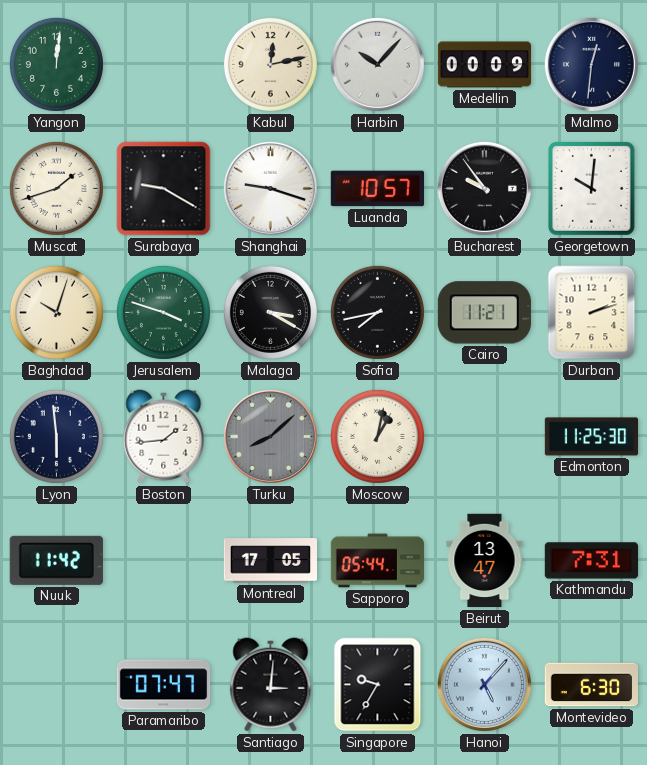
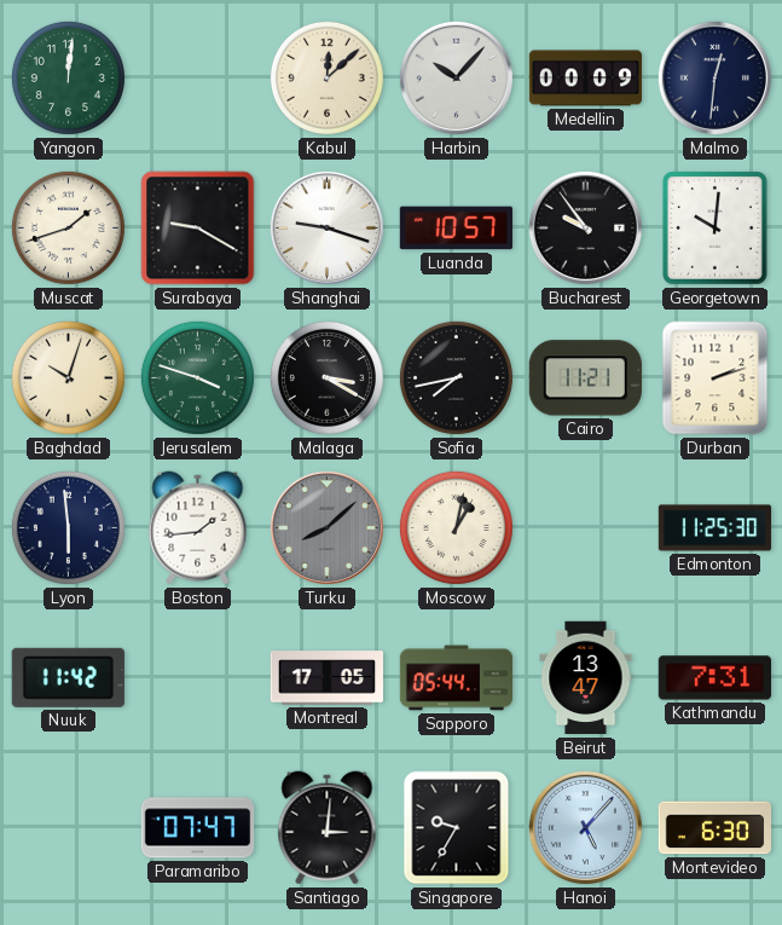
Kabul: 12:13 -> 12:08
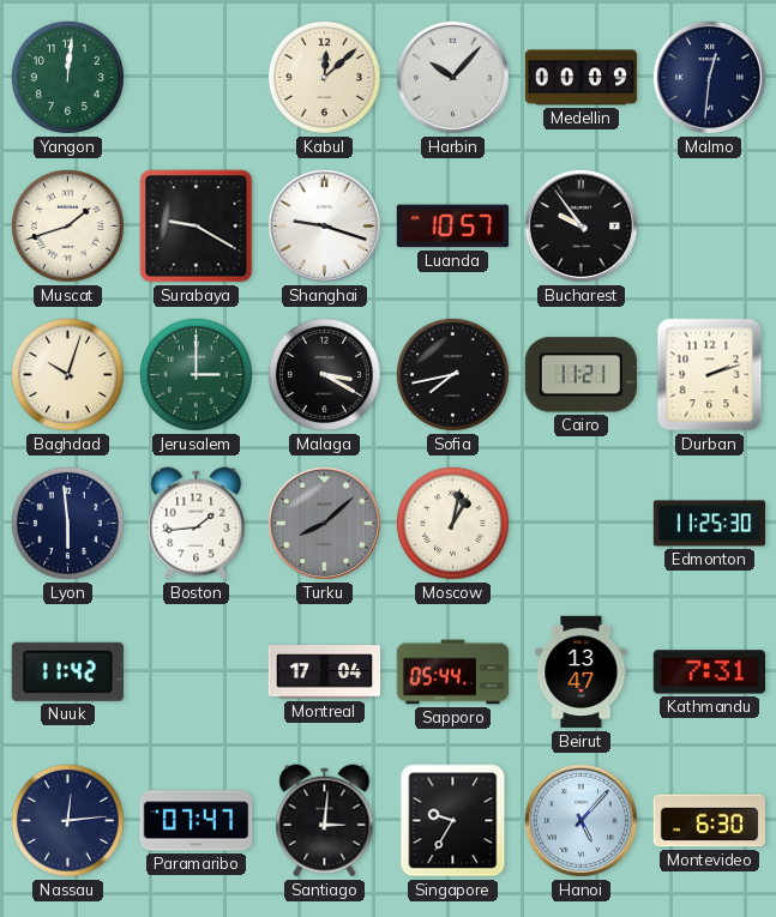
Georgetown: 10:01 -> none
Jerusalem: 3:48 -> 3:00
Montreal: 17:05 -> 17:04
Nassau: none -> 12:14
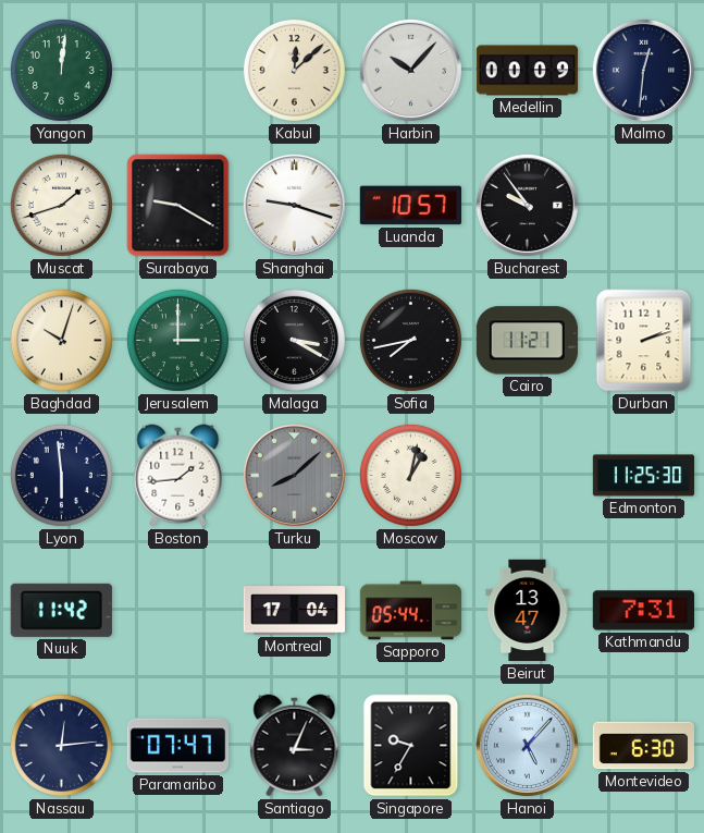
Santiago: 3:01 -> 3:04
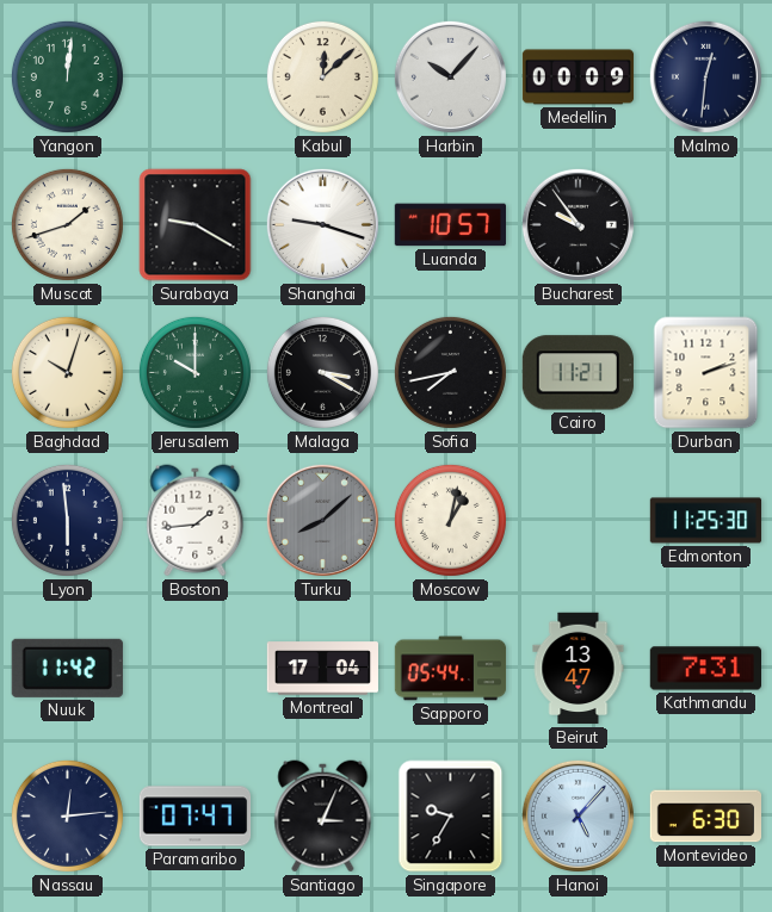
Jerusalem: 3:00 -> 10:00
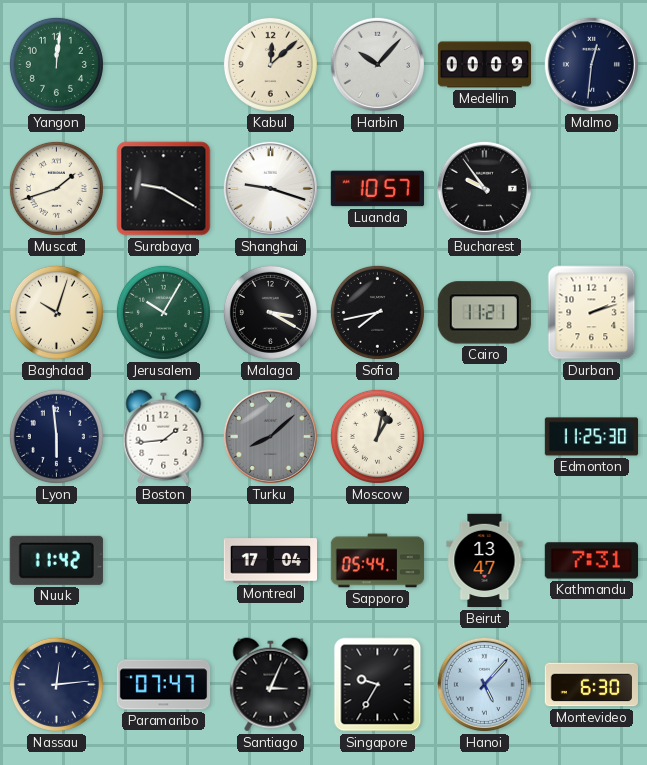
Jerusalem: 10:00 -> 10:05
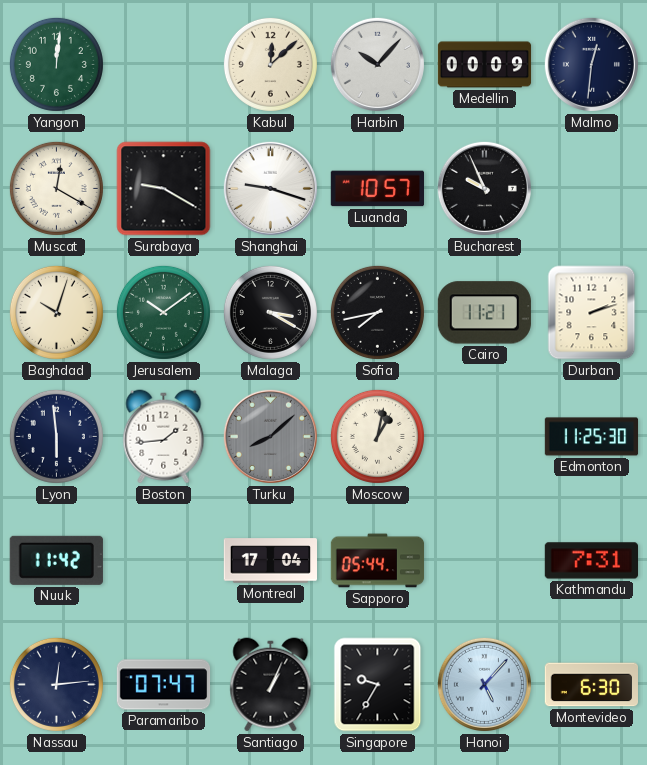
Muscat: 1:42 -> 12:20
Bucharest: 9:54 -> 9:56
Jerusalem: 10:05 -> 10:09
Beirut: 13:47 -> none
Santiago: 3:04 -> 1:04
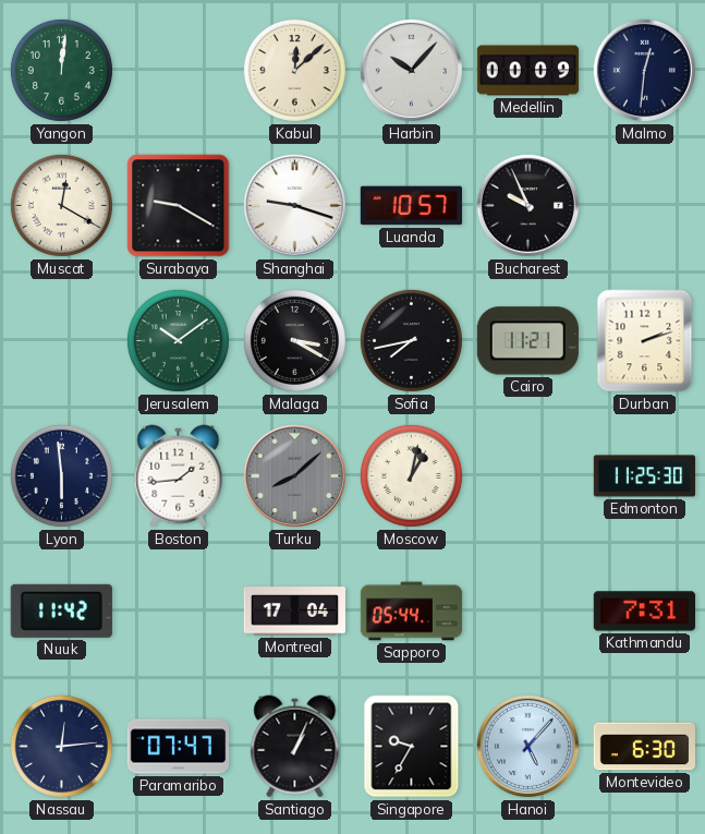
Baghdad: 10:03 -> none
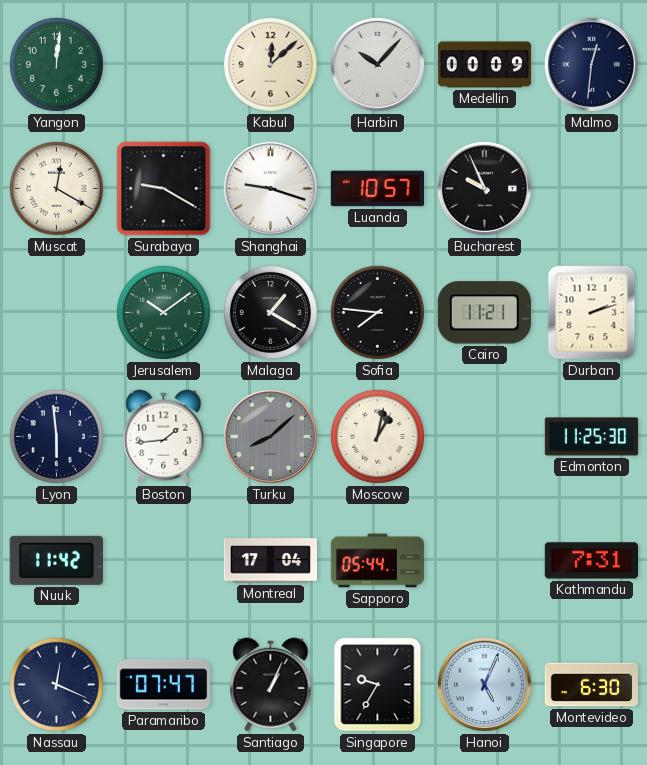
Malaga: 3:20 -> 1:20
Sofia: 7:43 -> 7:46
Nassau: 12:14 -> 12:19
Hanoi: 5:07 -> 5:04
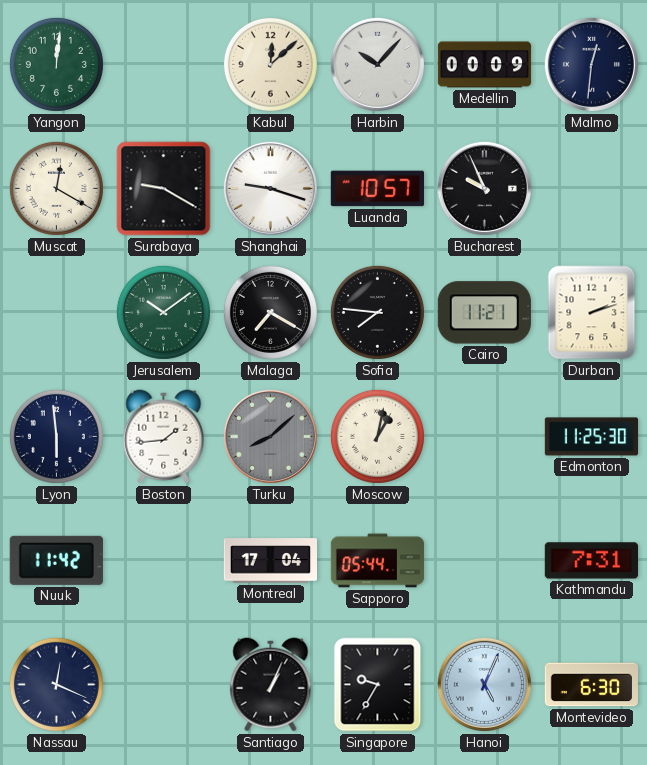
Malaga: 1:20 -> 7:20
Paramaribo: 07:47 -> none
